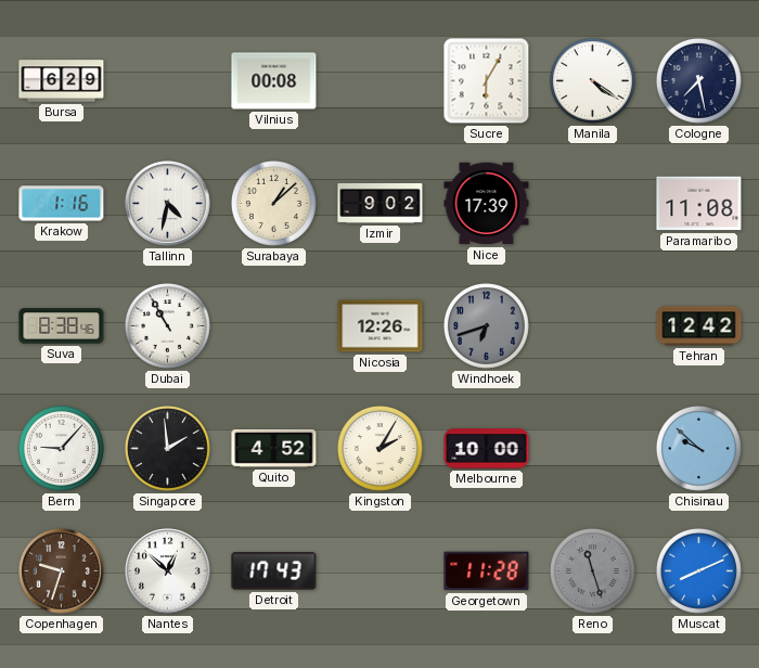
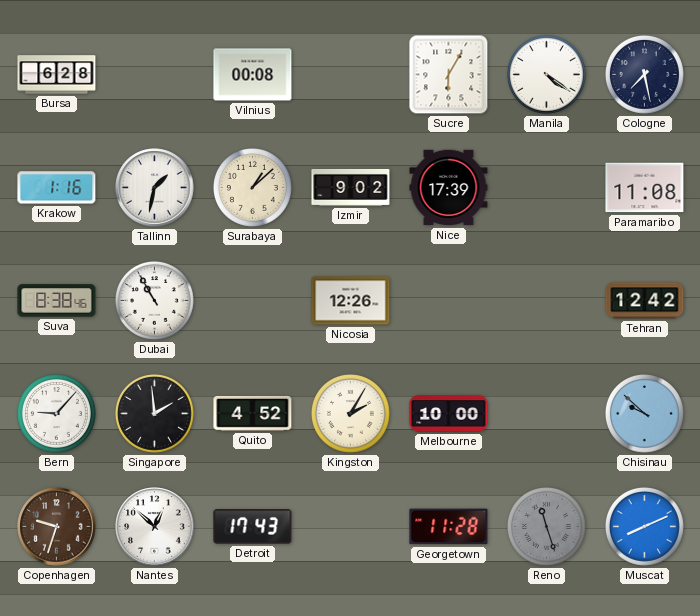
Bursa: 6:29 -> 6:28
Tallinn: 4:32 -> 1:32
Windhoek: 6:42 -> none
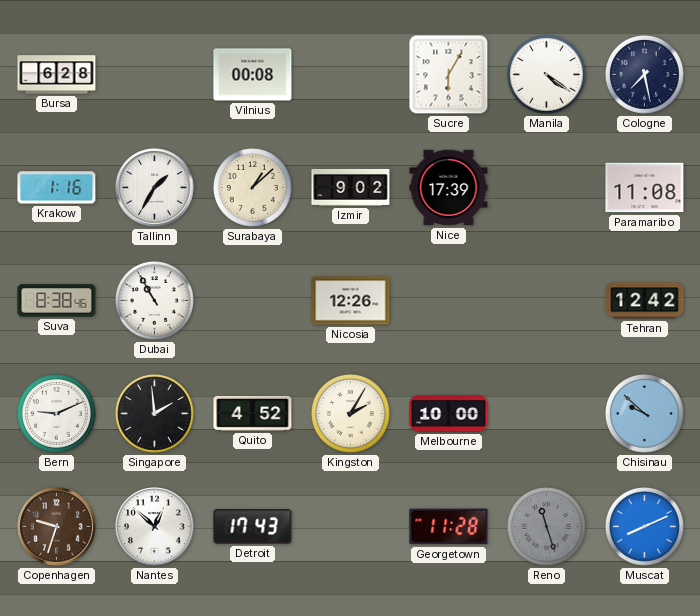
Tallinn: 1:32 -> 1:35
Bern: 9:07 -> 9:11
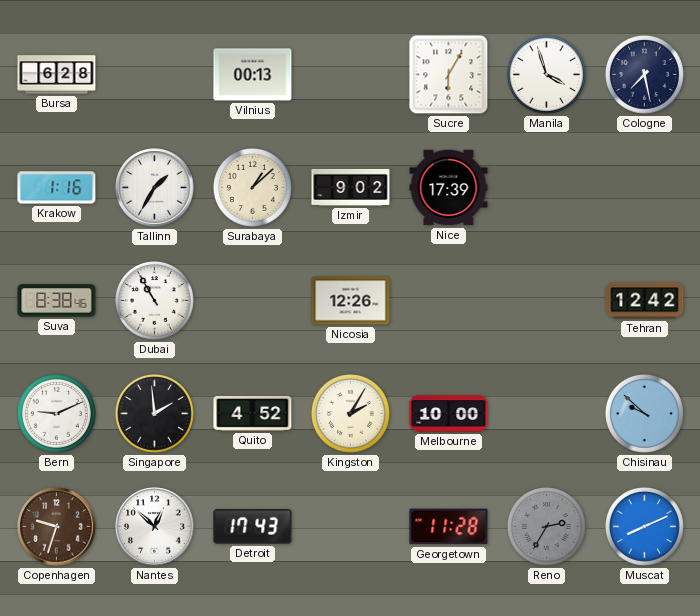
Vilnius: 00:08 -> 00:13
Manila: 4:21 -> 3:57
Paramaribo: 11:08 -> none
Reno: 11:27 -> 2:35
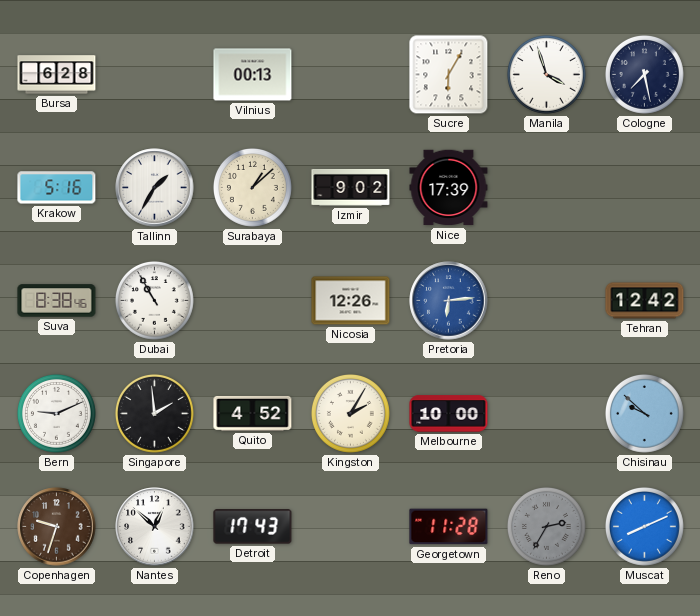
Krakow: 1:16 -> 5:16
Pretoria: none -> 6:14
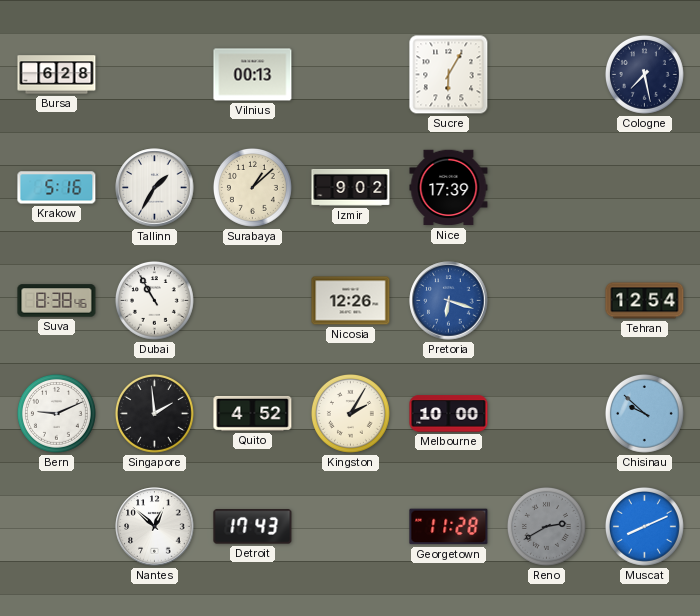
Manila: 3:57 -> none
Pretoria: 6:14 -> 6:18
Tehran: 12:42 -> 12:54
Copenhagen: 9:33 -> none
Reno: 2:35 -> 2:40
